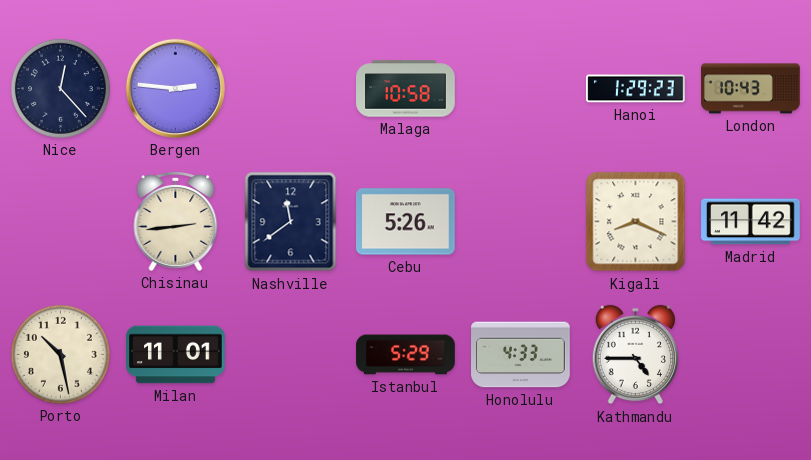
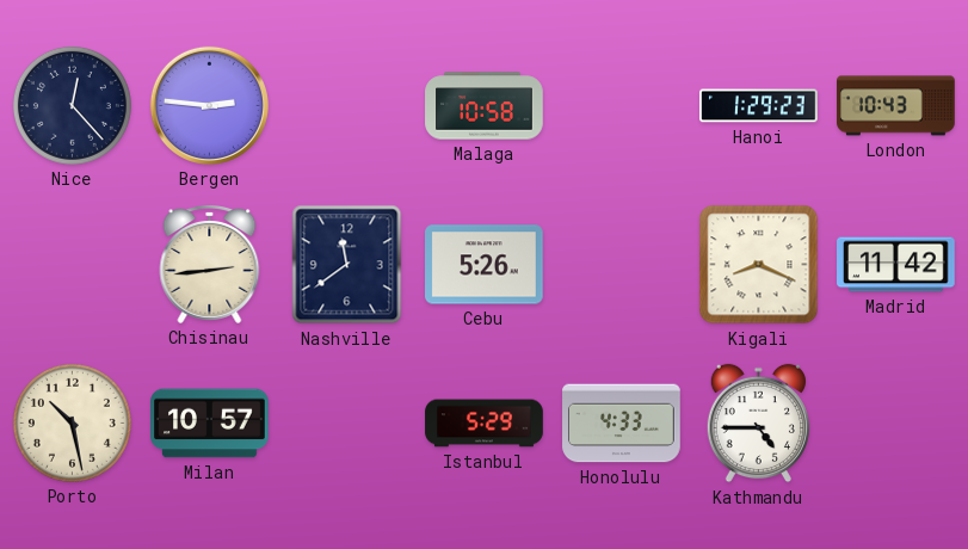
Milan: 11:01 -> 10:57
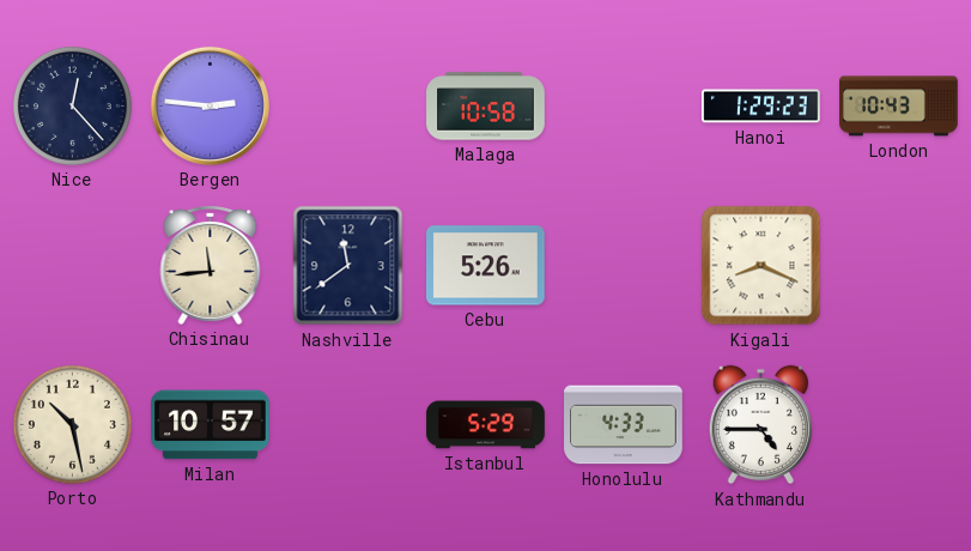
Chisinau: 2:44 -> 11:44
Madrid: 11:42 -> none
